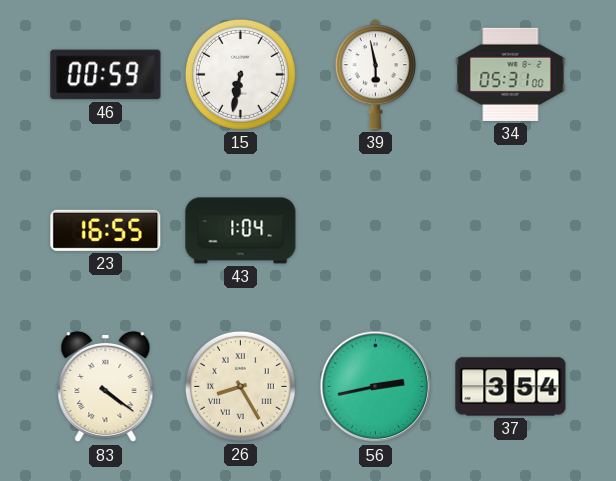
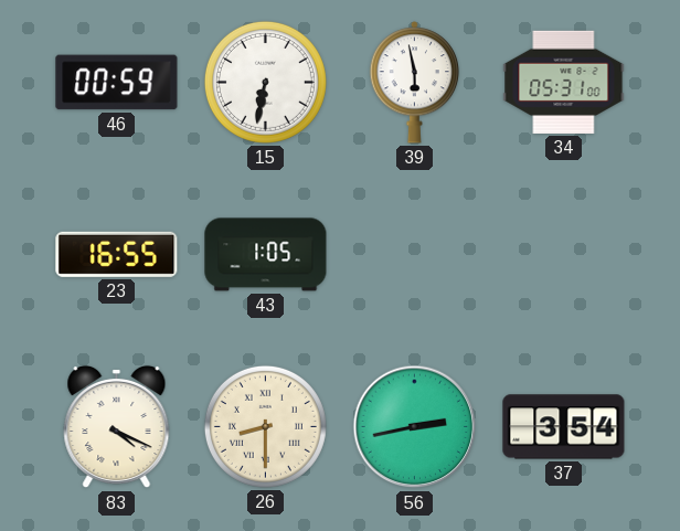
43: 1:04 -> 1:05
83: 4:21 -> 4:19
26: 8:25 -> 8:30
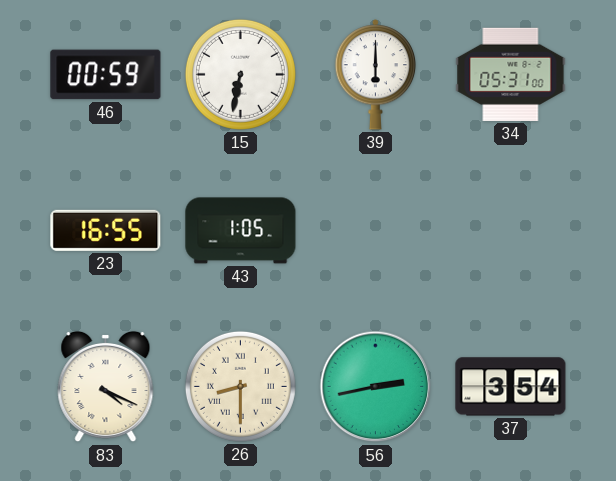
39: 5:58 -> 6:00
